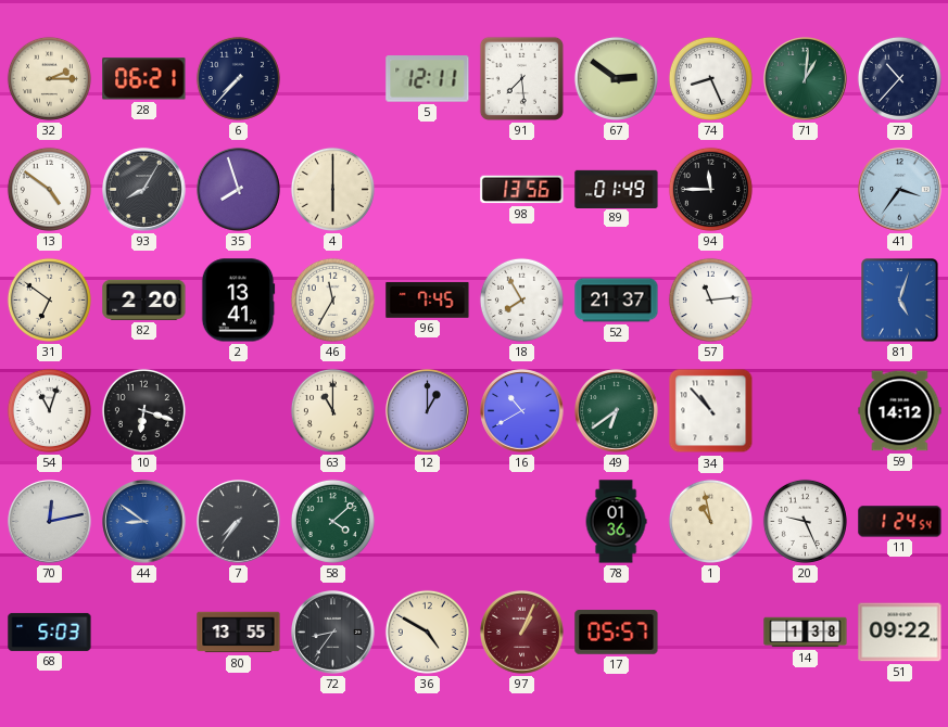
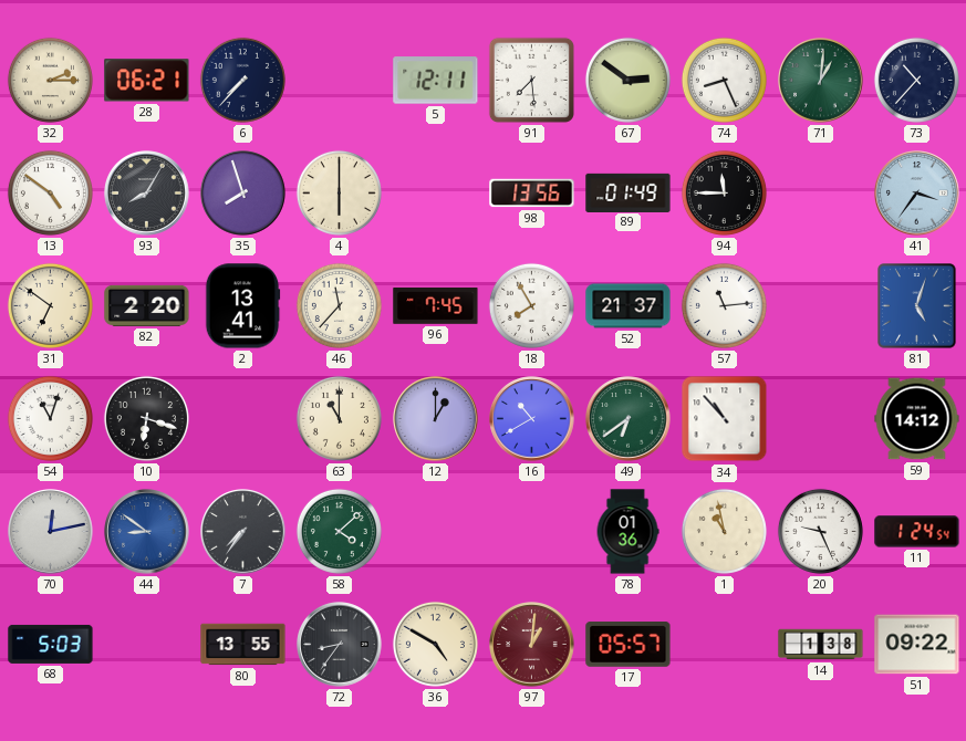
46: 11:35 -> 11:37
97: 1:04 -> 1:01
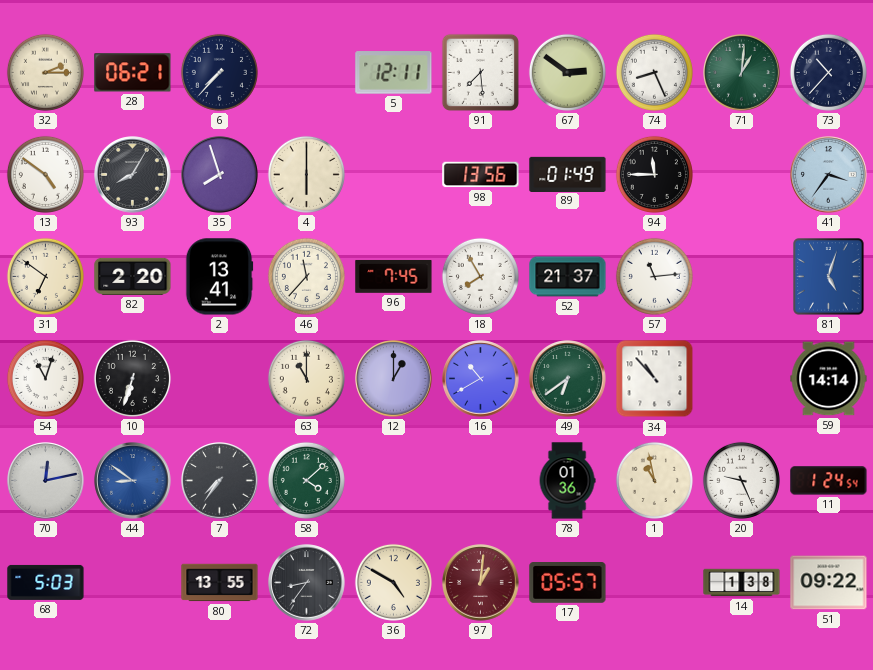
10: 6:18 -> 6:33
59: 14:12 -> 14:14
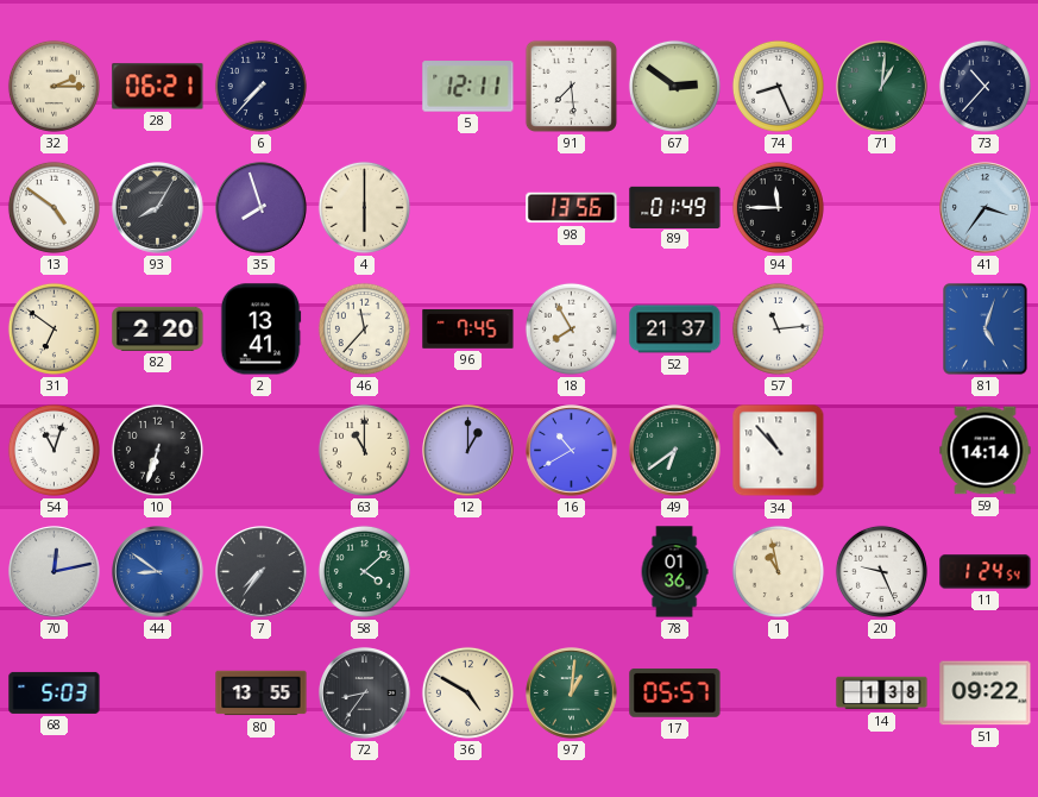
97 dial: burgundy -> green
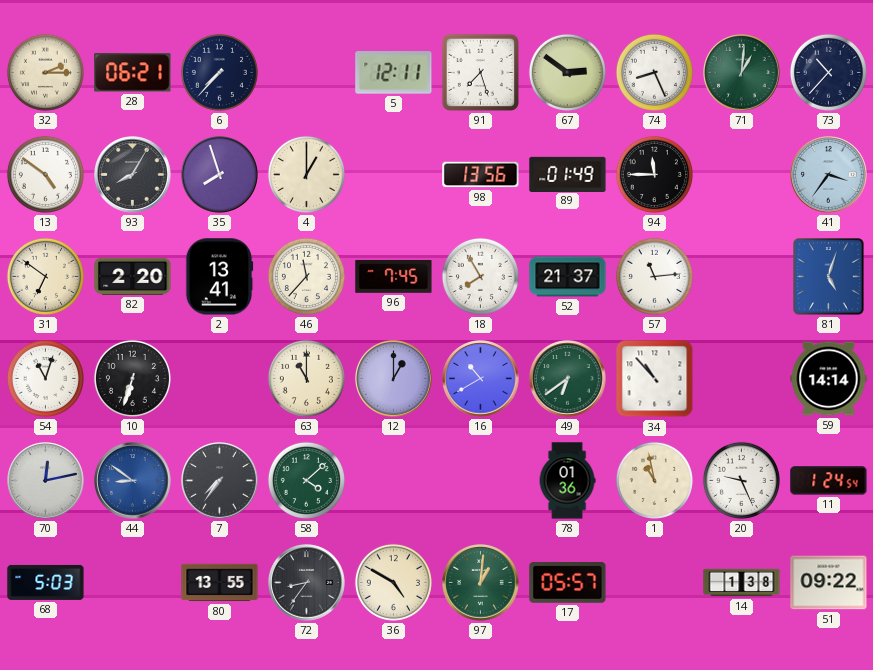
91: 7:29 -> 7:27
4: 6:00 -> 1:00
